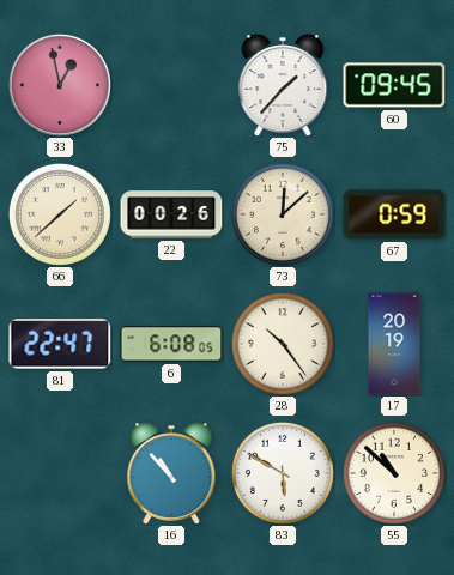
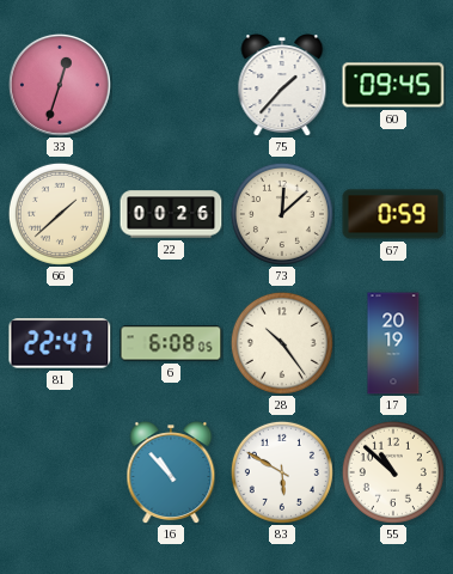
33: 12:58 -> 12:33
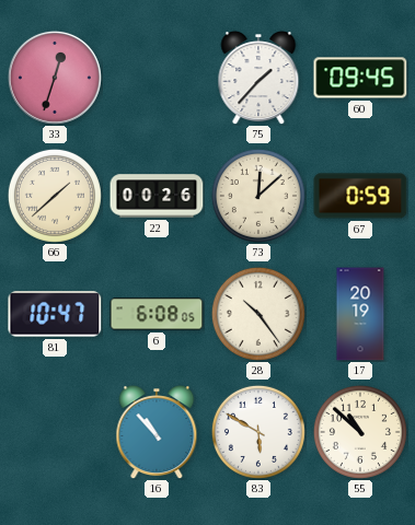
81: 22:47 -> 10:47
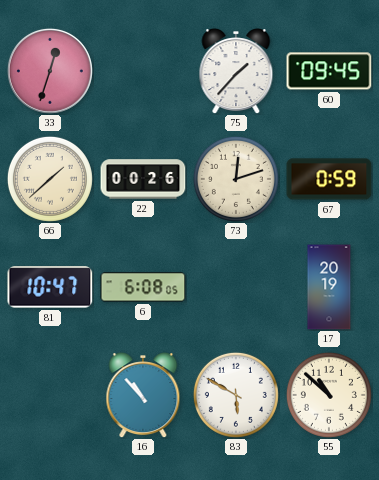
73: 12:08 -> 12:12
28: 10:24 -> none
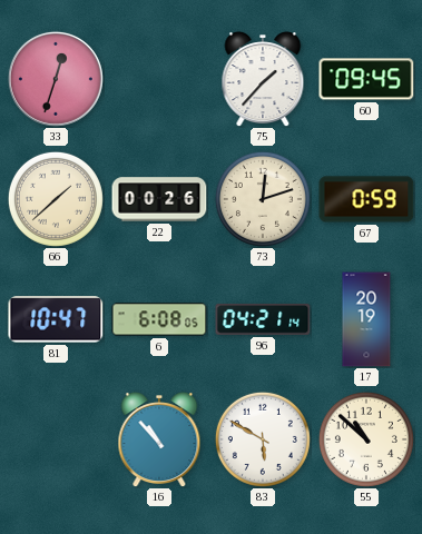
96: none -> 04:21
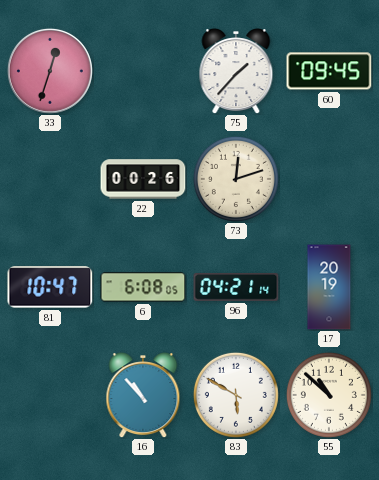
66: 1:38 -> none
67: 0:59 -> none
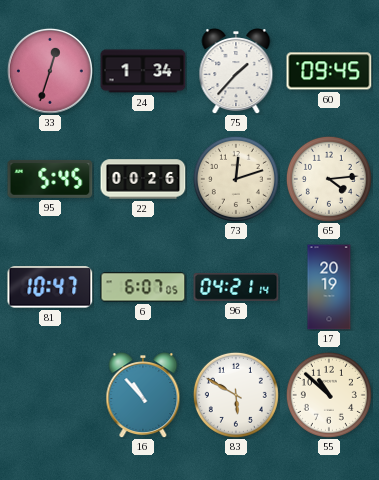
24: none -> 1:34
95: none -> 5:45
65: none -> 4:14
6: 6:08 -> 6:07
